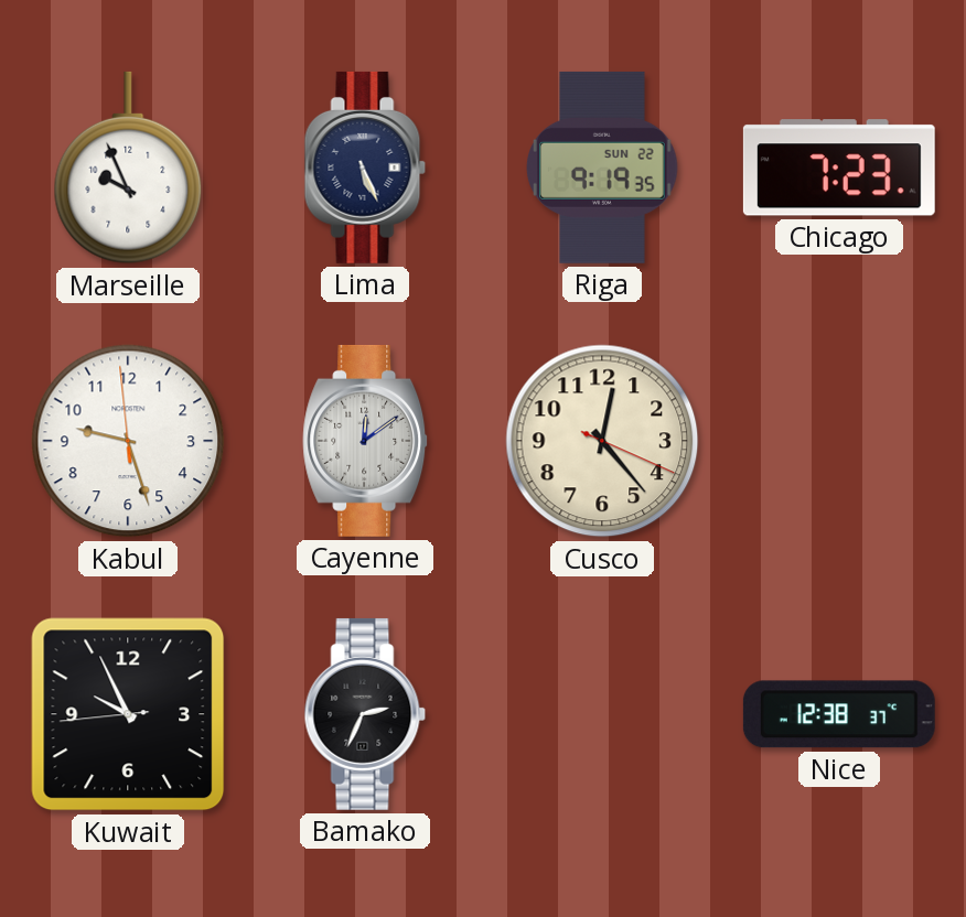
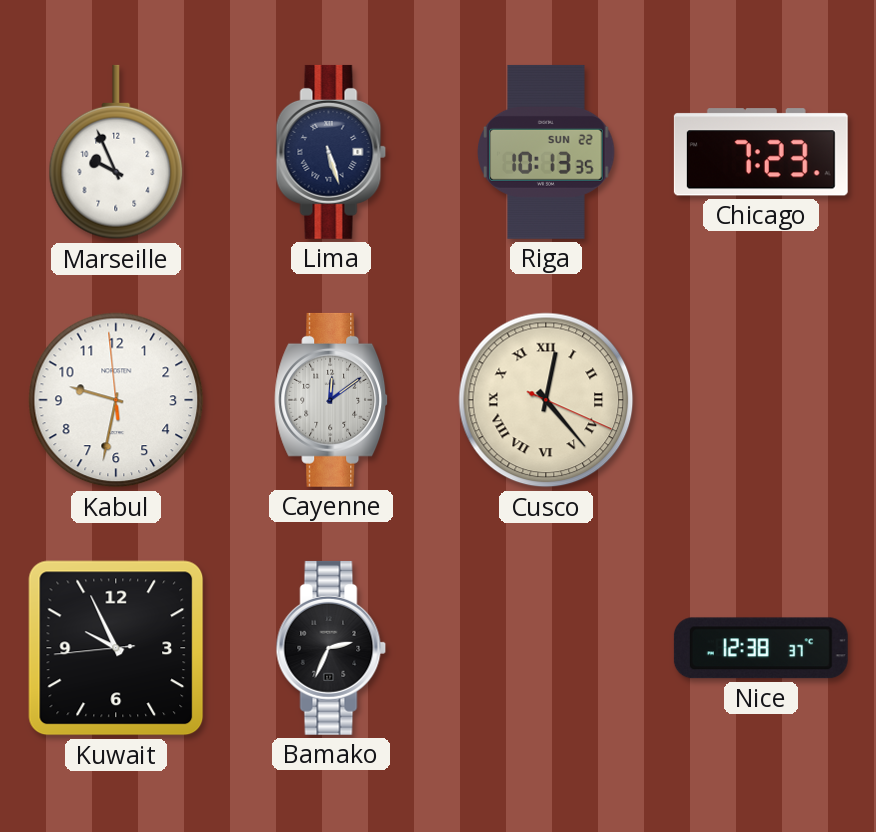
Lima: 5:26 -> 5:27
Riga: 9:19 -> 10:13
Kabul: 9:26 -> 9:31
Cusco numerals: Arabic -> Roman
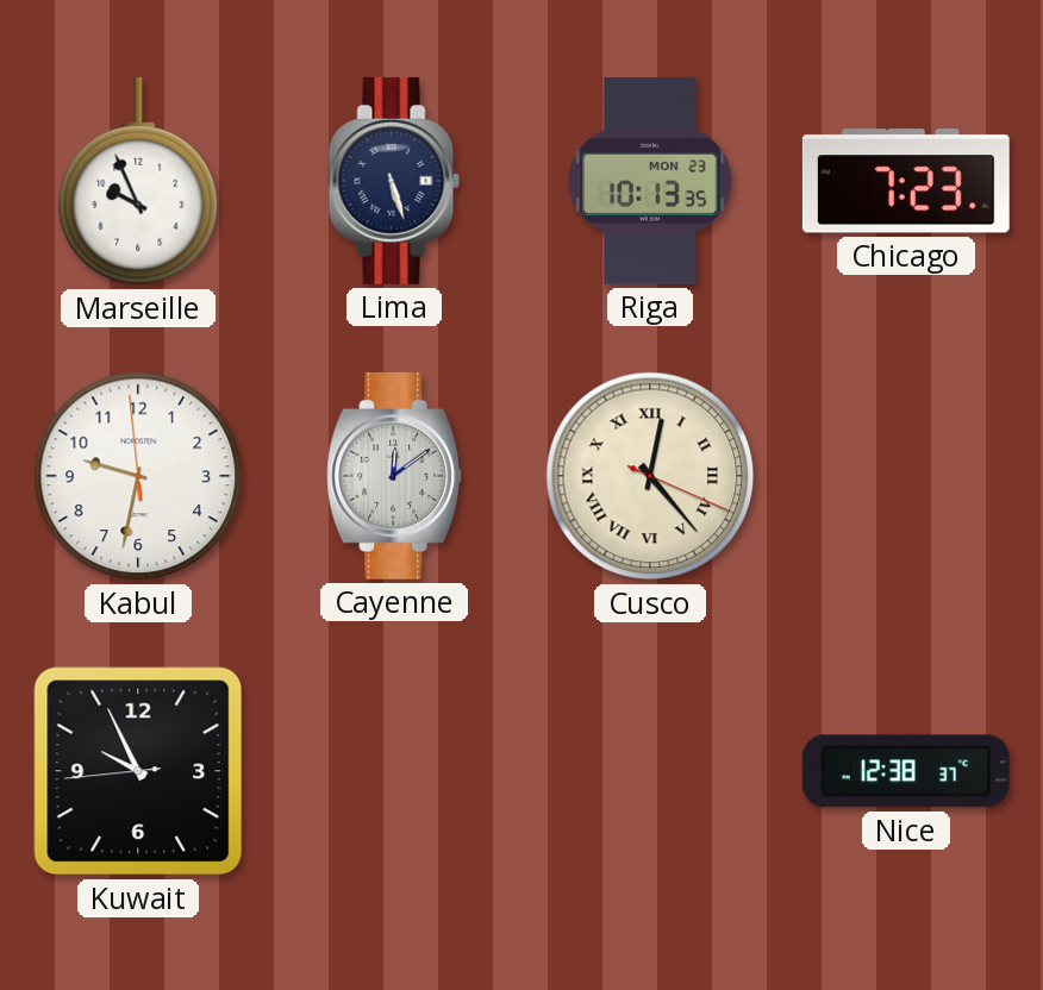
Riga date: SUN 22 -> MON 23
Bamako: 2:34 -> none
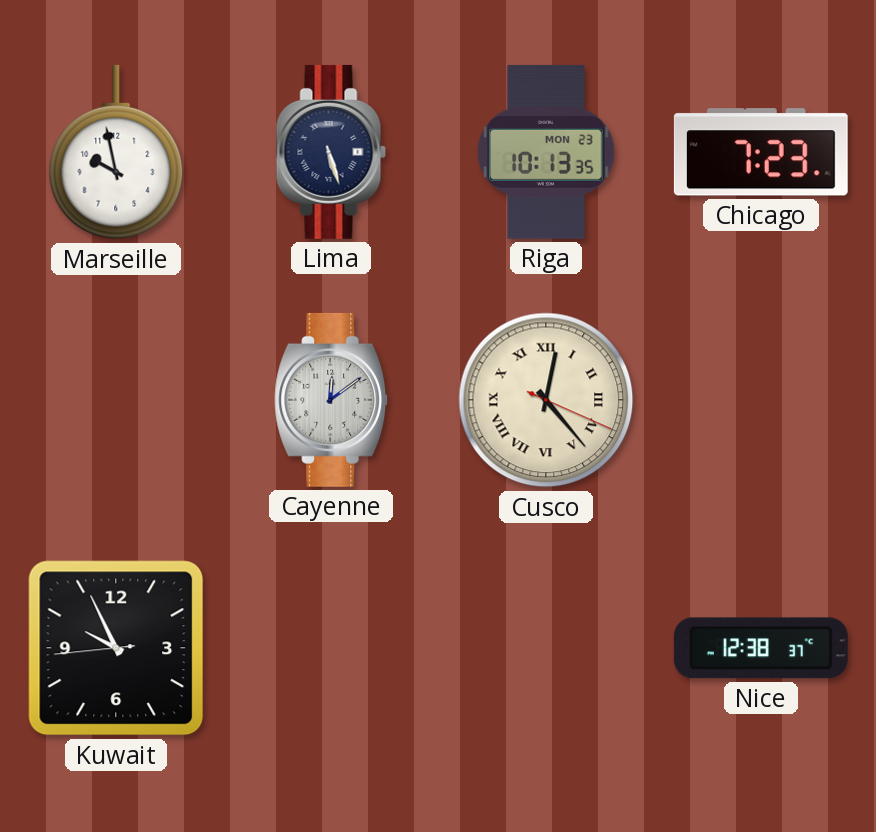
Marseille: 9:56 -> 9:58
Kabul: 9:31 -> none
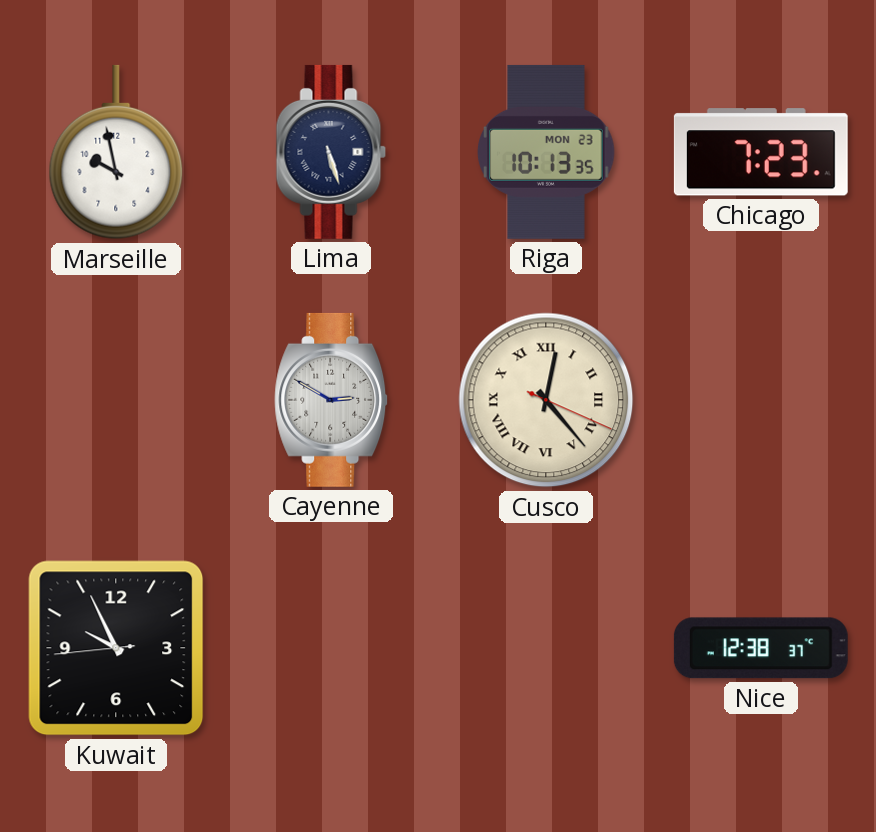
Cayenne: 12:09 -> 2:50
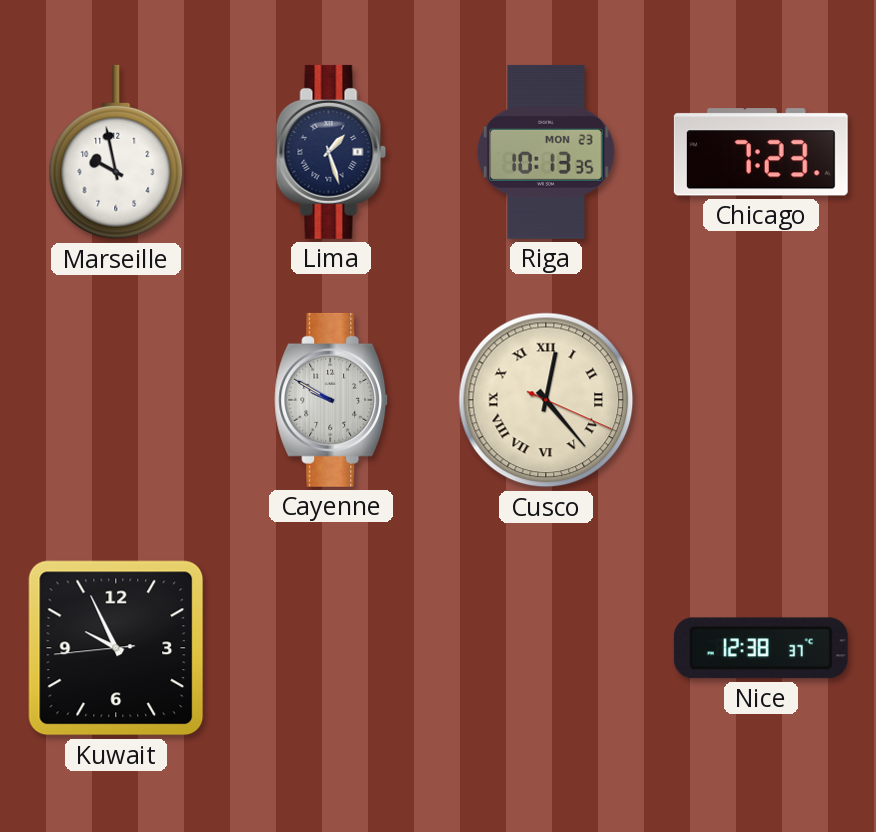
Lima: 5:27 -> 1:27
Cayenne: 2:50 -> 9:50
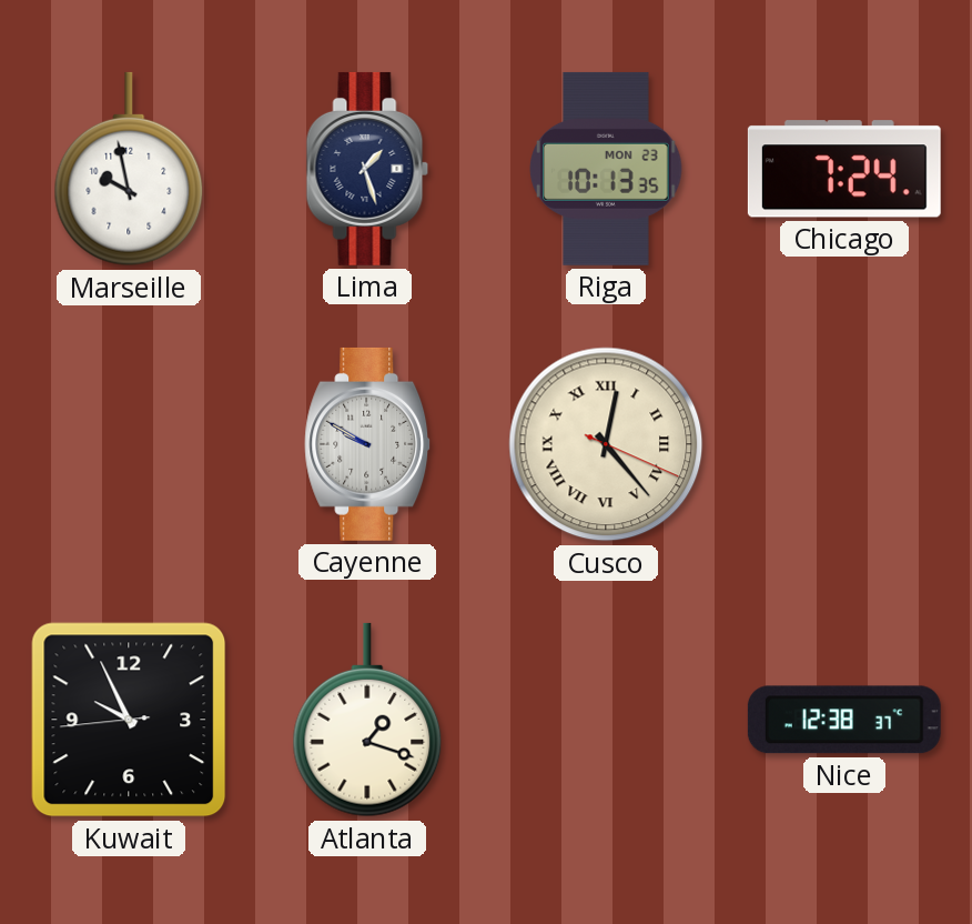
Chicago: 7:23 -> 7:24
Atlanta: none -> 1:18
